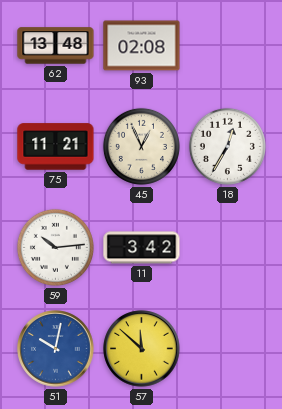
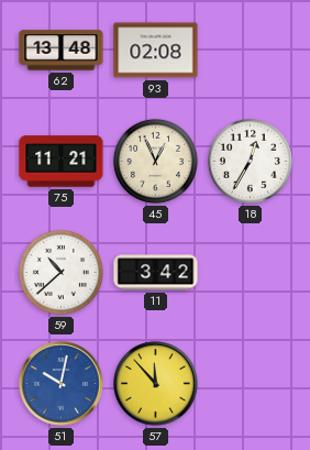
59: 10:14 -> 10:38
57: 11:52 -> 11:53
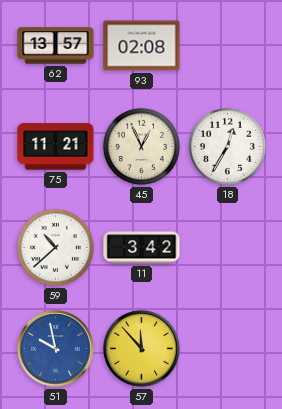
62: 13:48 -> 13:57
51: 10:02 -> 9:58
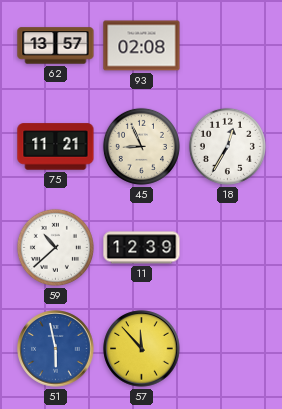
45: 12:56 -> 8:56
11: 3:42 -> 12:39
51: 9:58 -> 5:58
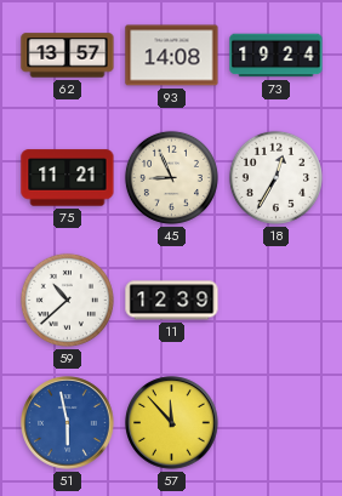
93: 02:08 -> 14:08
73: none -> 19:24
